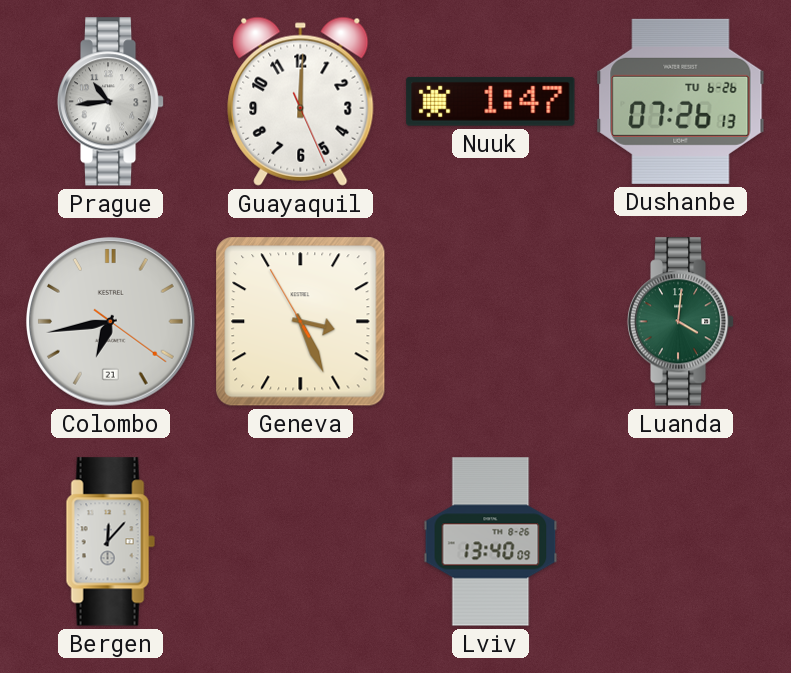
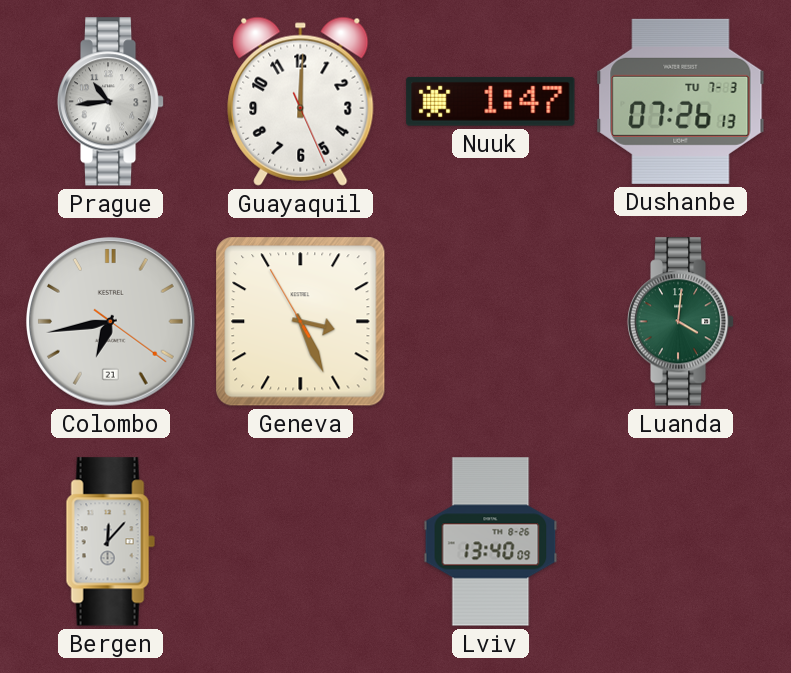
Dushanbe date: TU 6-26 -> TU 7-3
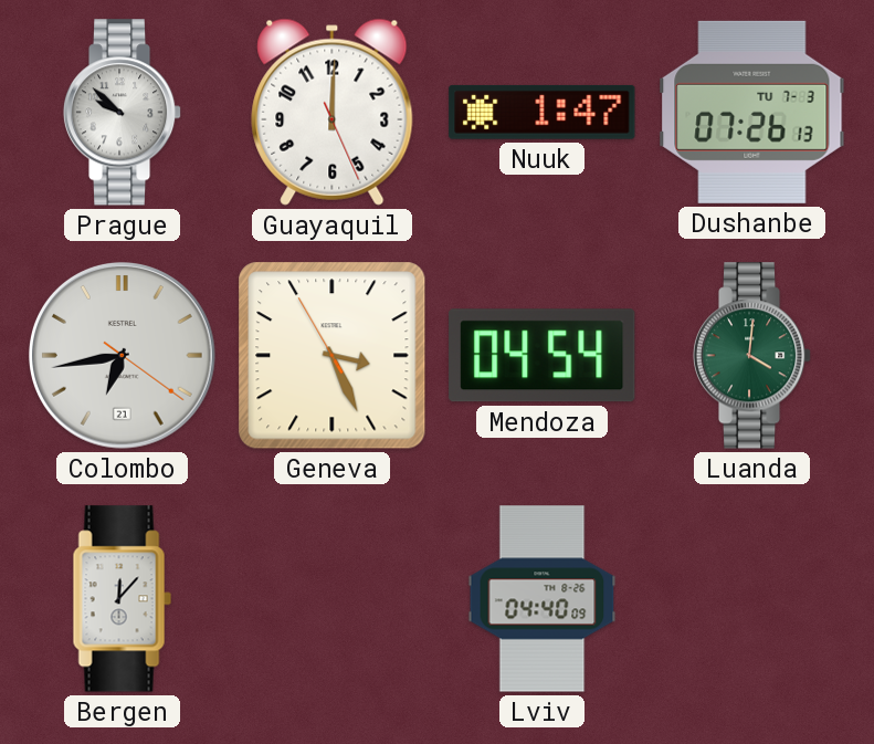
Prague: 10:44 -> 9:52
Mendoza: none -> 04:54
Lviv: 13:40 -> 04:40
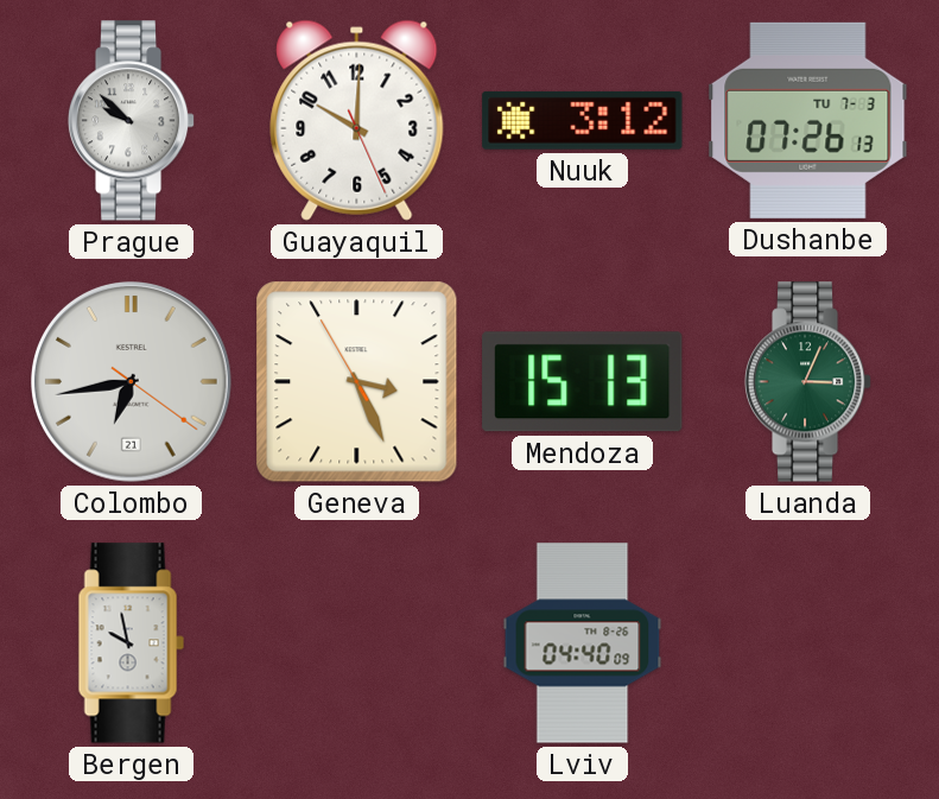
Guayaquil: 12:00 -> 10:00
Nuuk: 1:47 -> 3:12
Mendoza: 04:54 -> 15:13
Luanda: 4:01 -> 3:04
Bergen: 12:07 -> 9:58
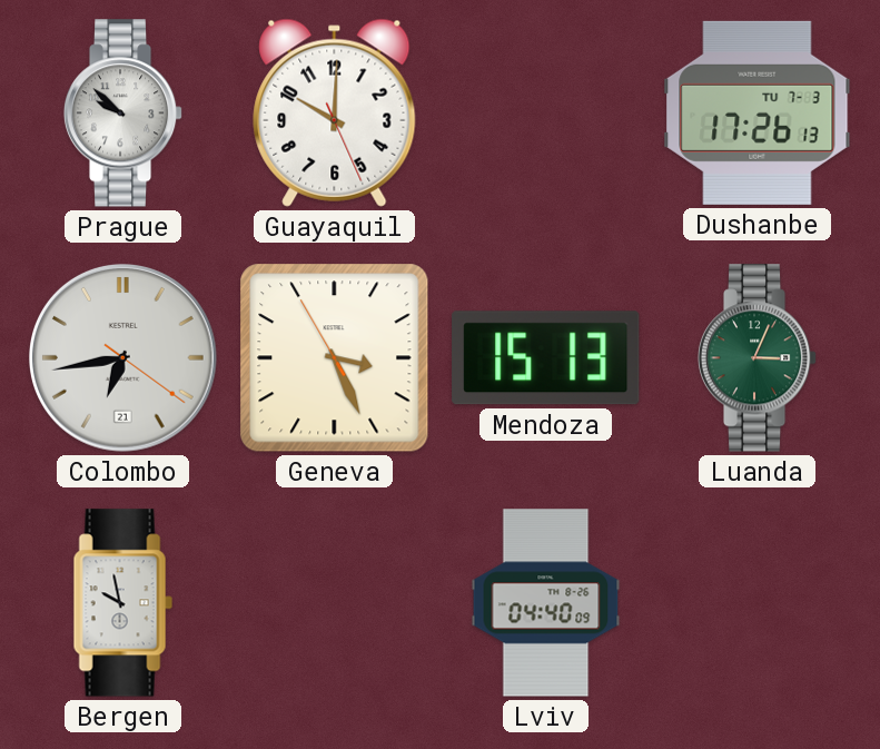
Nuuk: 3:12 -> none
Dushanbe: 07:26 -> 17:26
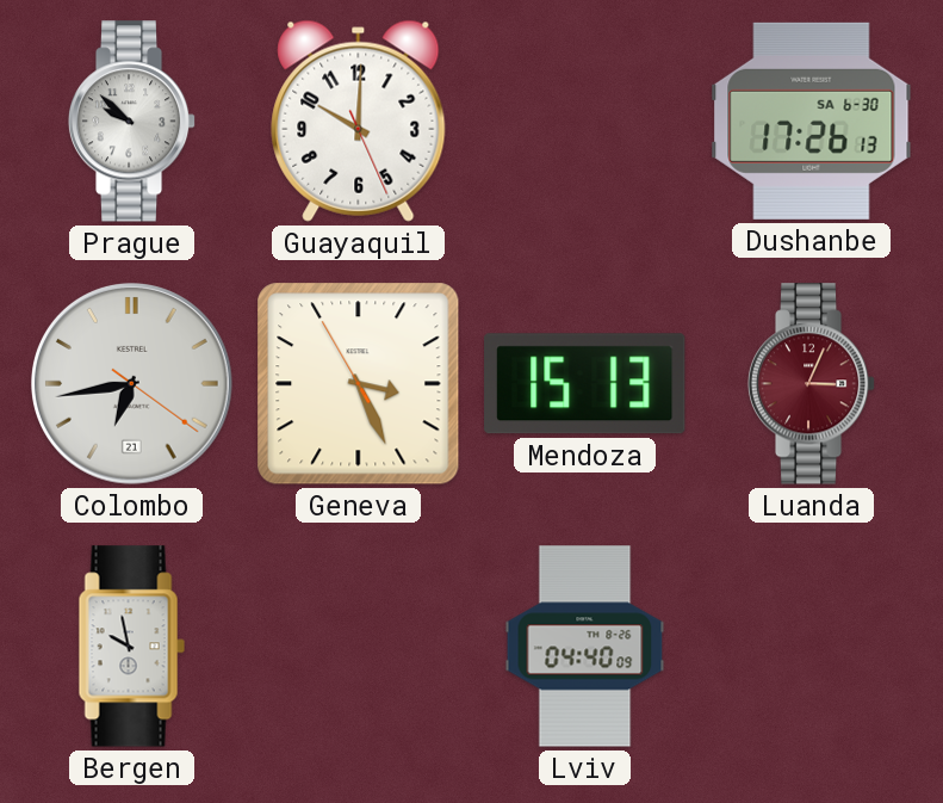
Dushanbe date: TU 7-3 -> SA 6-30
Luanda dial: green -> burgundy
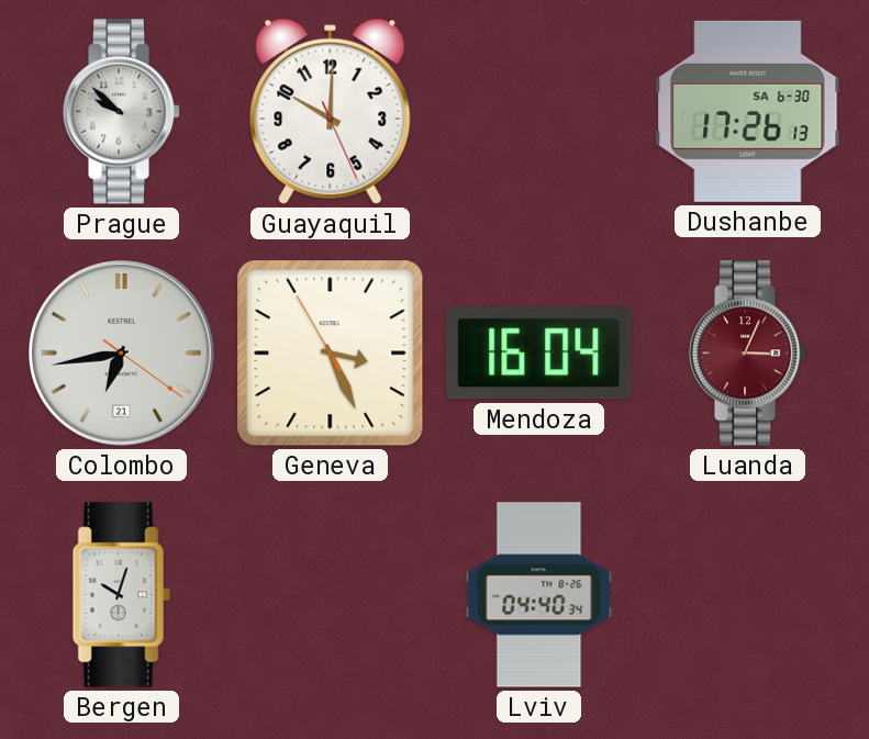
Mendoza: 15:13 -> 16:04
Bergen: 9:58 -> 10:03
Lviv: 04:40:09 -> 04:40:34
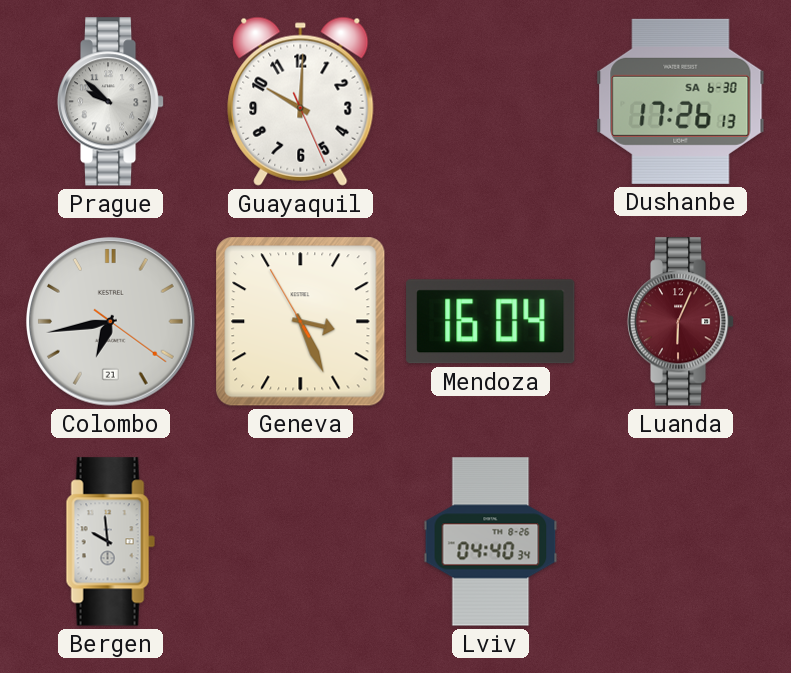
Luanda: 3:04 -> 6:04
Bergen: 10:03 -> 9:59
